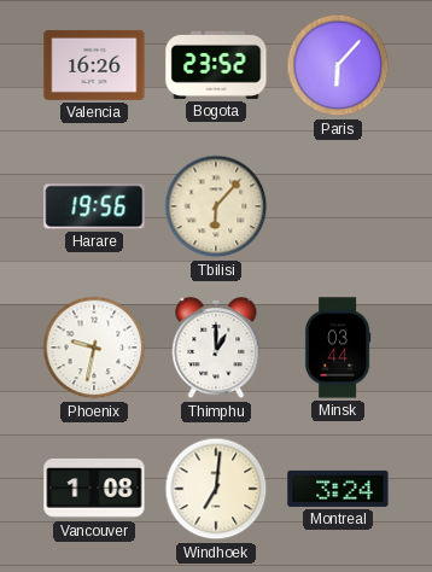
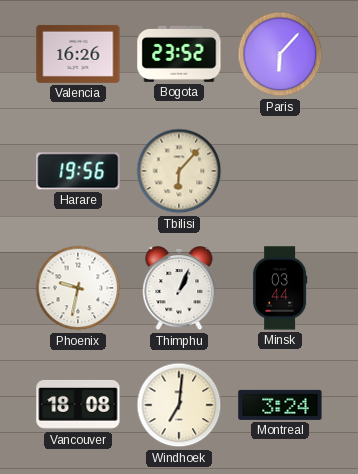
Thimphu: 1:00 -> 1:04
Vancouver: 1:08 -> 18:08
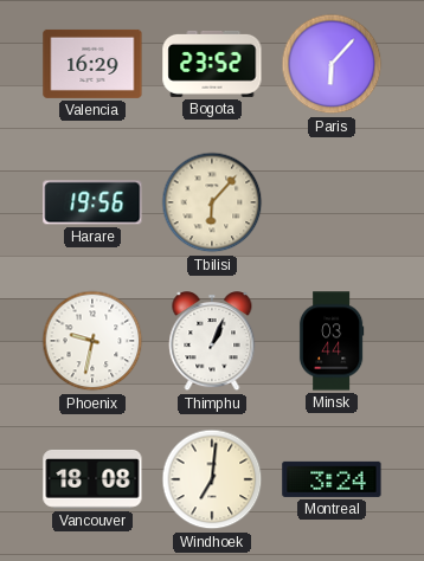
Valencia: 16:26 -> 16:29
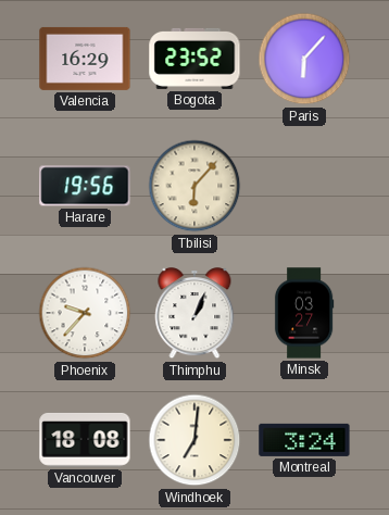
Phoenix: 9:32 -> 9:37
Minsk: 03:44 -> 03:27
